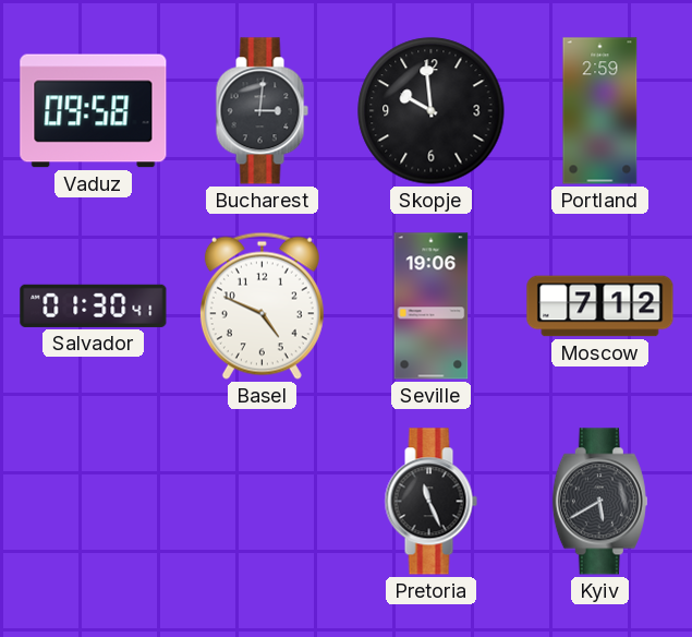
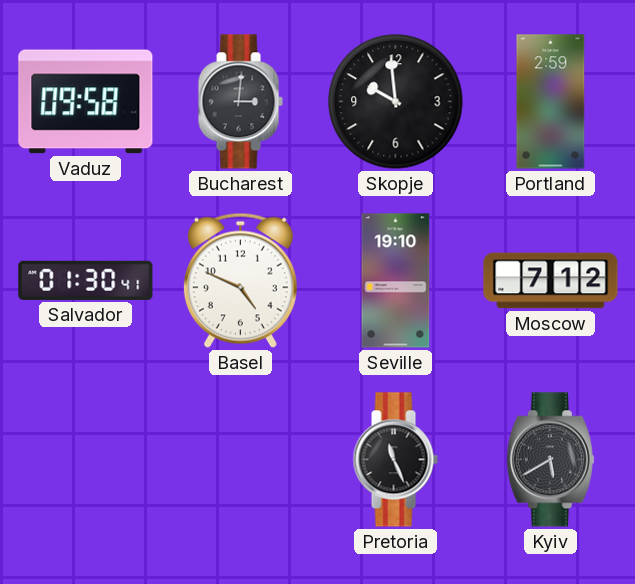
Seville: 19:06 -> 19:10
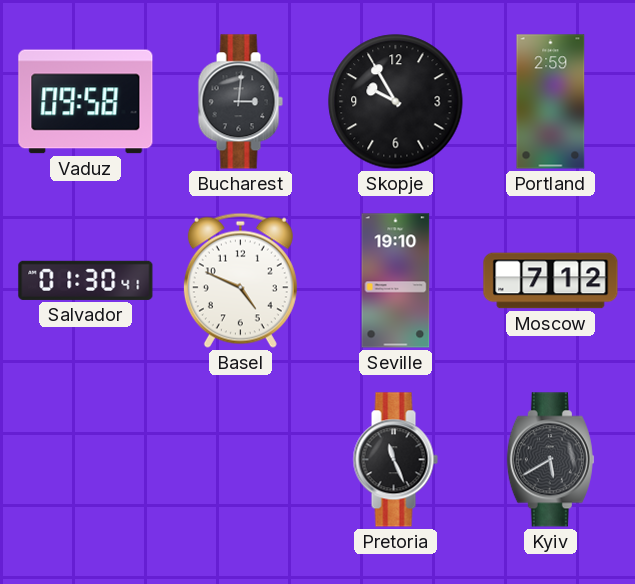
Skopje: 9:59 -> 9:55
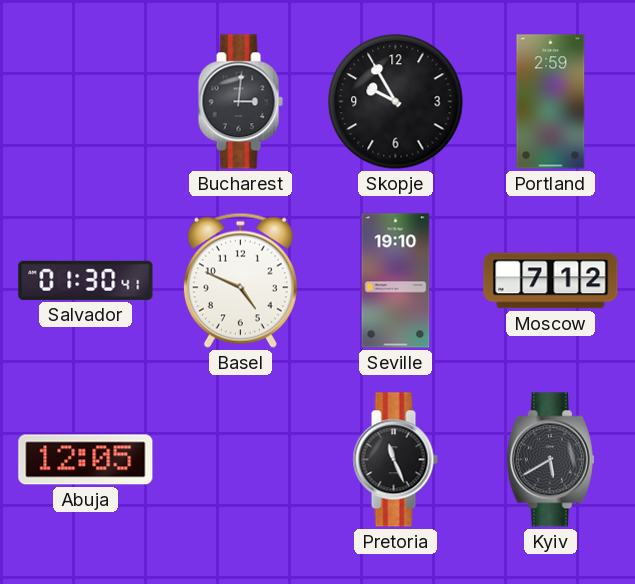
Vaduz: 09:58 -> none
Abuja: none -> 12:05
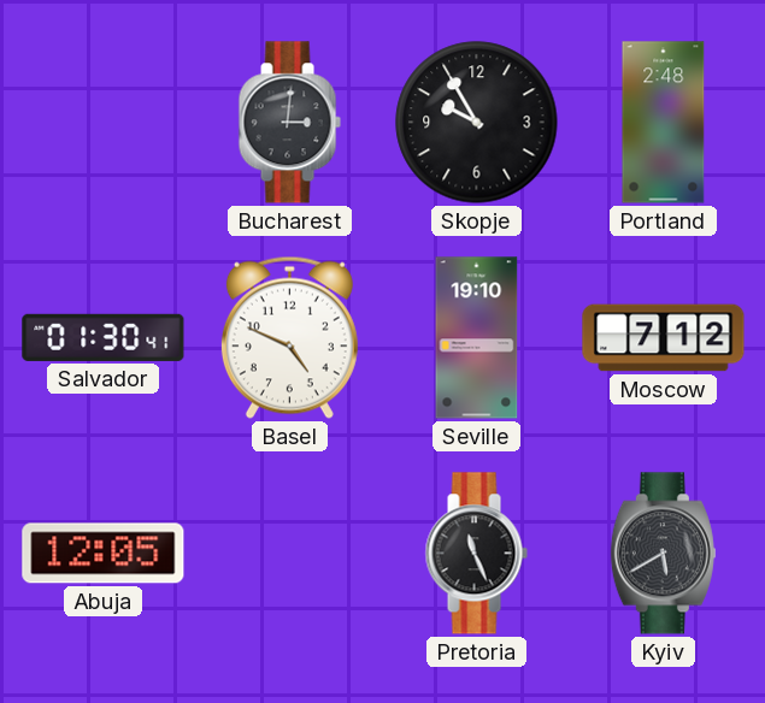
Portland: 2:59 -> 2:48
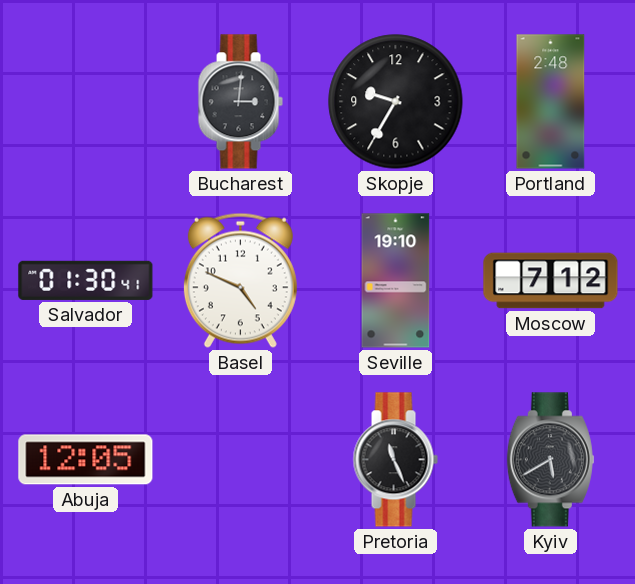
Skopje: 9:55 -> 9:35
